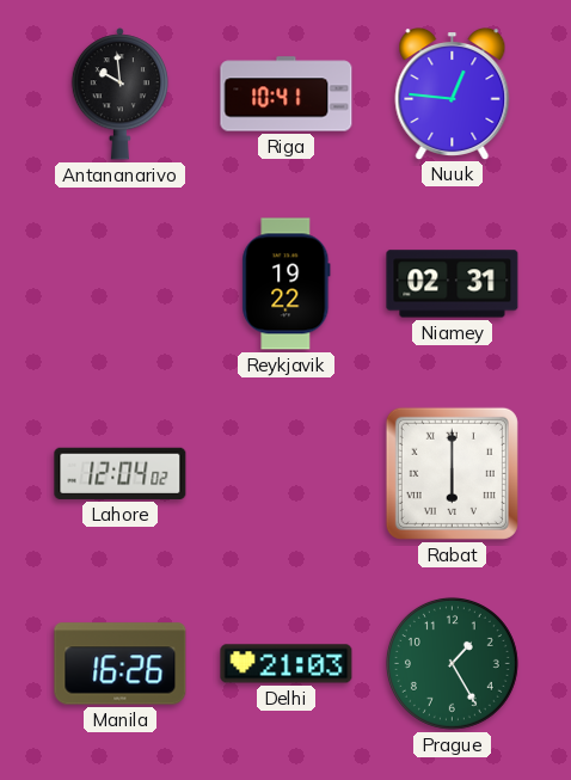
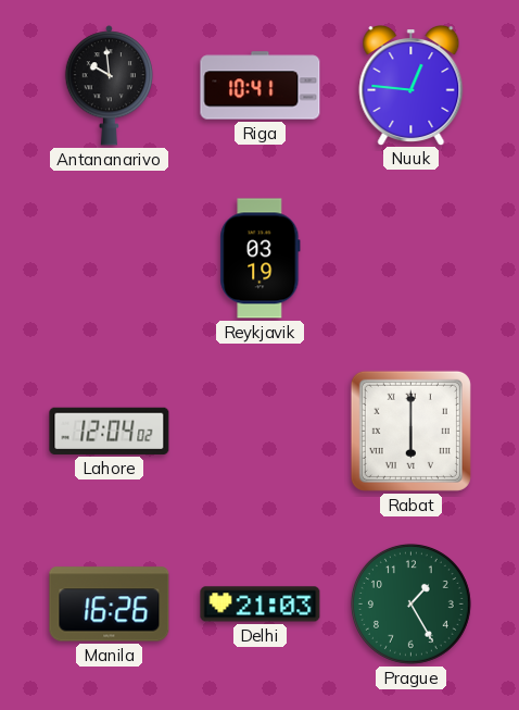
Reykjavik: 19:22 -> 03:19
Niamey: 02:31 -> none
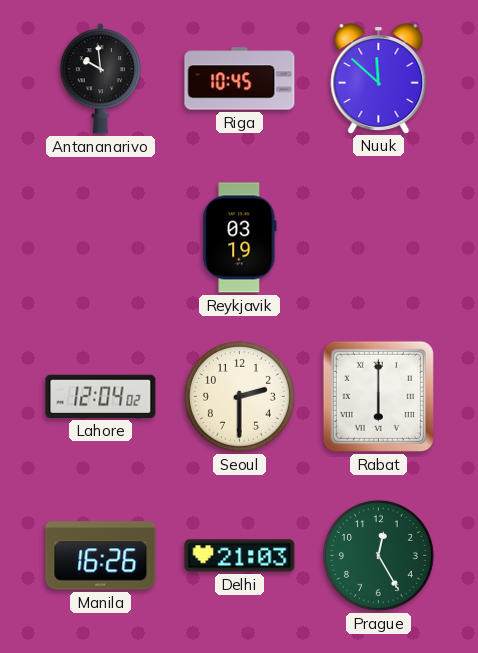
Riga: 10:41 -> 10:45
Nuuk: 12:46 -> 11:52
Seoul: none -> 2:30
Prague: 1:25 -> 12:25
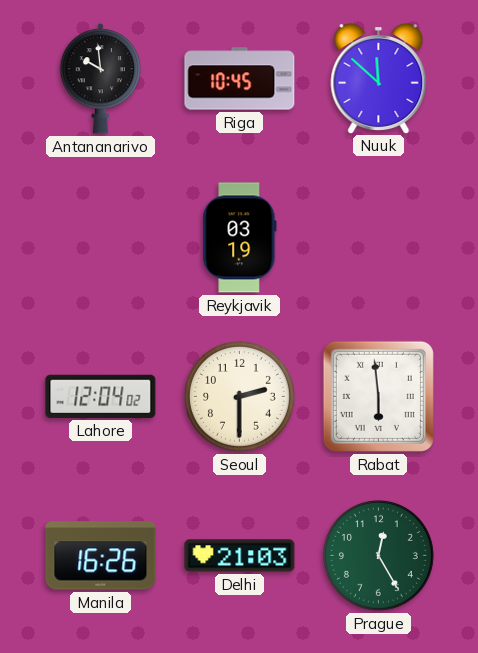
Rabat: 6:00 -> 5:59
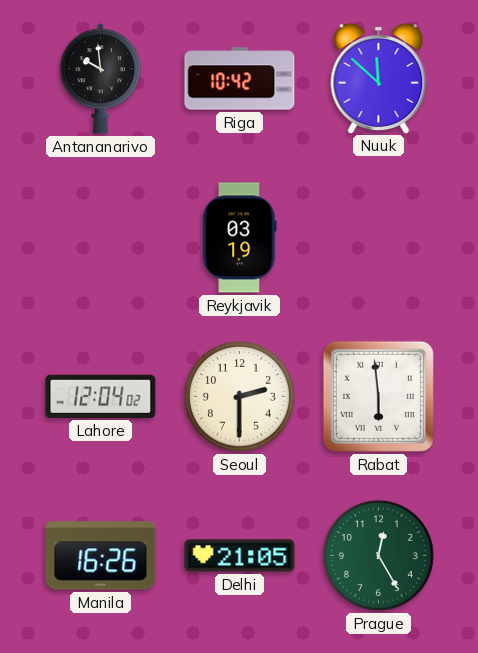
Riga: 10:45 -> 10:42
Delhi: 21:03 -> 21:05
